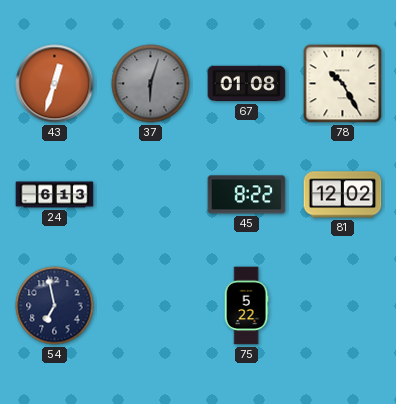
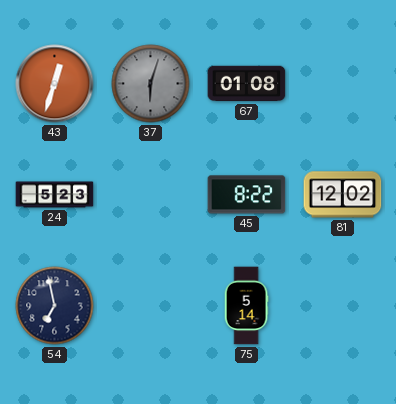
78: 10:25 -> none
24: 6:13 -> 5:23
75: 5:22 -> 5:14
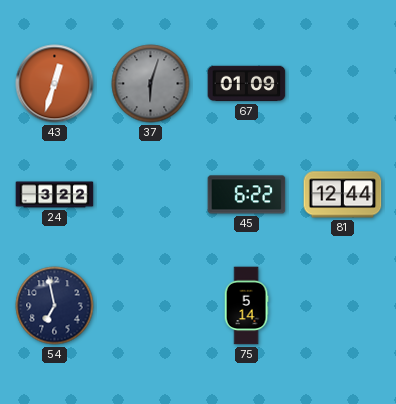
67: 01:08 -> 01:09
24: 5:23 -> 3:22
45: 8:22 -> 6:22
81: 12:02 -> 12:44
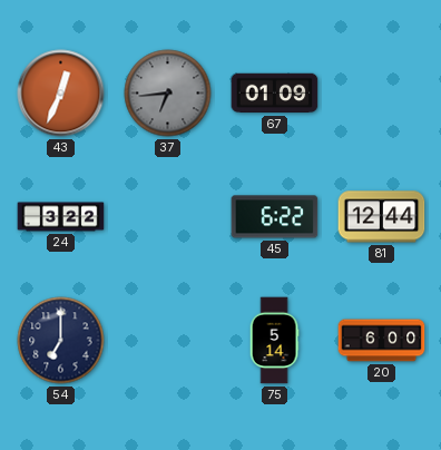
43: 12:33 -> 12:34
37: 6:03 -> 6:44
54: 6:58 -> 7:00
20: none -> 6:00
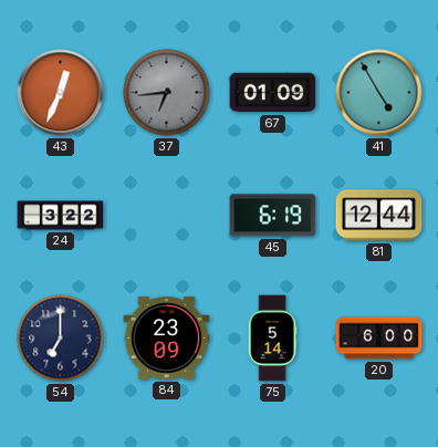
41: none -> 4:55
45: 6:22 -> 6:19
84: none -> 23:09
